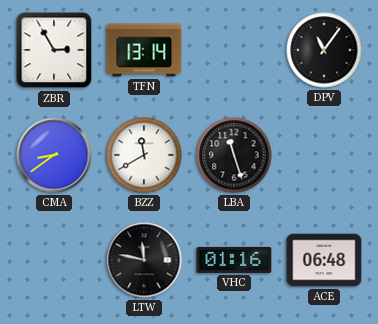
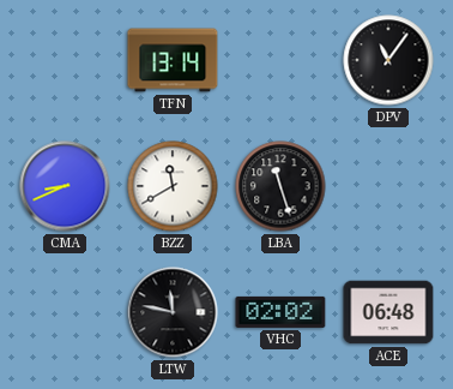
ZBR: 2:55 -> none
CMA: 8:39 -> 8:41
VHC: 01:16 -> 02:02
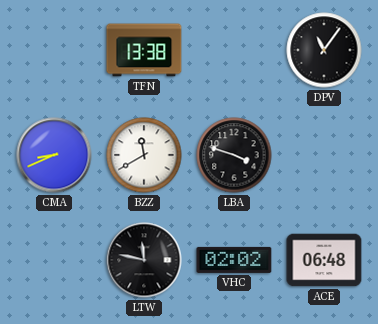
TFN: 13:14 -> 13:38
LBA: 11:27 -> 3:48
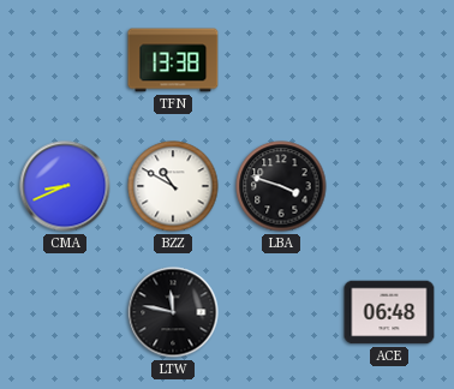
DPV: 11:06 -> none
BZZ: 11:40 -> 10:50
VHC: 02:02 -> none
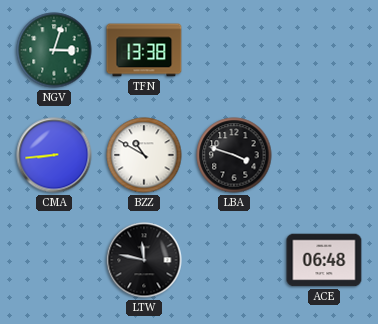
NGV: none -> 3:03
CMA: 8:41 -> 8:44
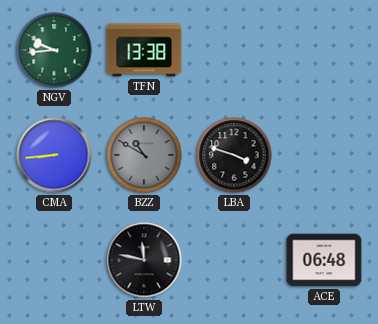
NGV: 3:03 -> 9:44
BZZ dial: white -> grey
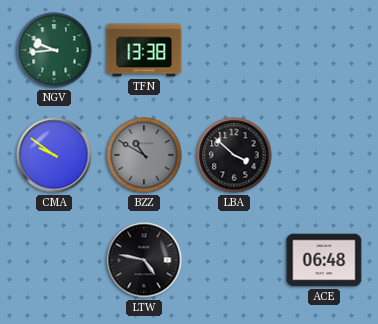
CMA: 8:44 -> 9:51
LBA: 3:48 -> 3:52
LTW: 11:47 -> 4:47
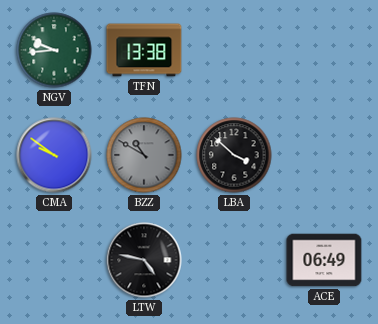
ACE: 06:48 -> 06:49
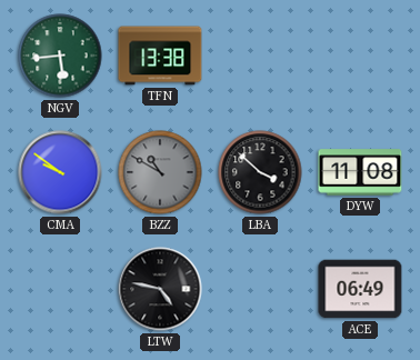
NGV: 9:44 -> 5:44
DYW: none -> 11:08
